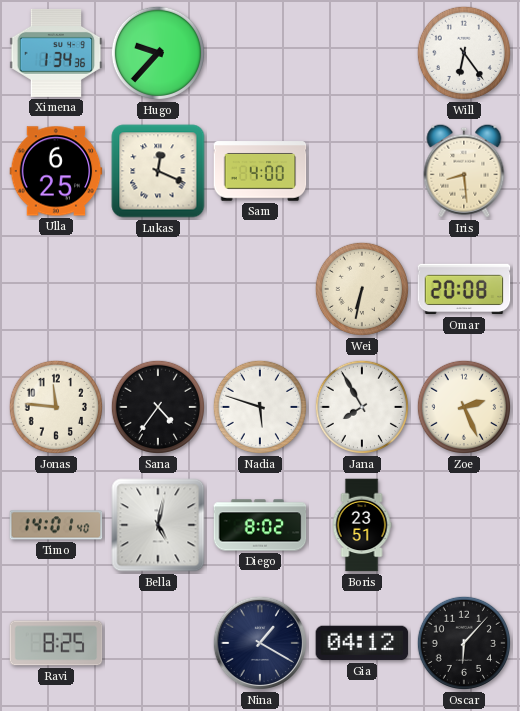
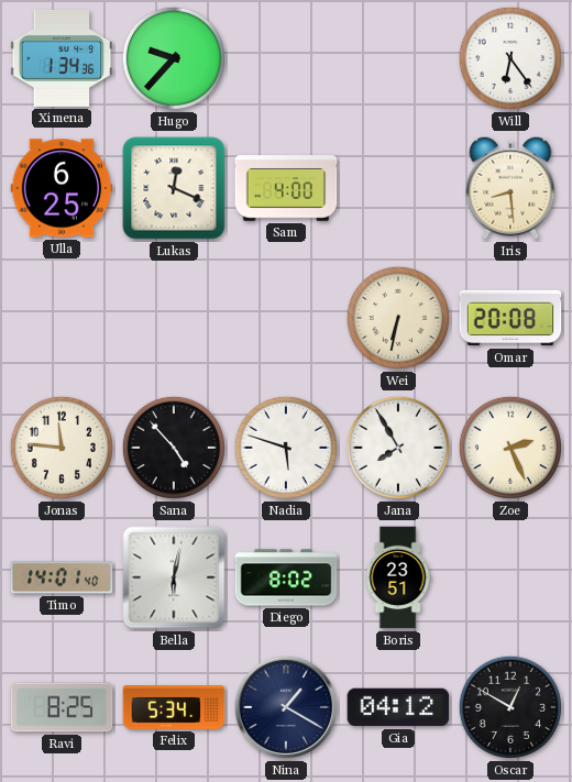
Sana: 4:36 -> 4:53
Bella: 5:02 -> 6:02
Felix: none -> 5:34
Oscar: 6:07 -> 12:50
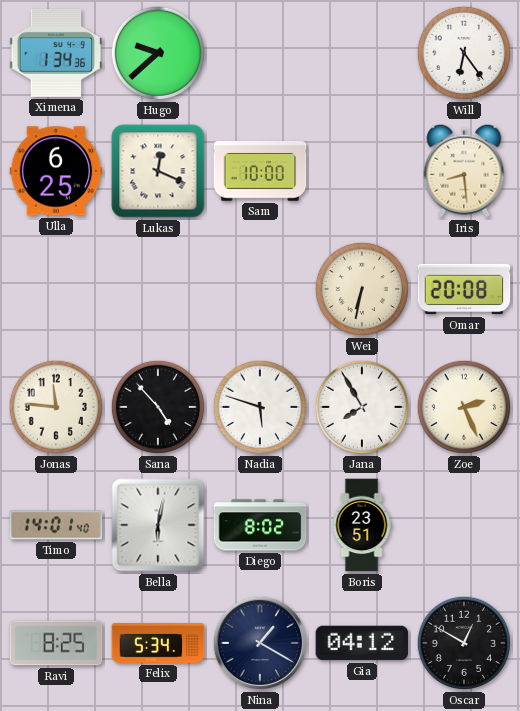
Hugo: 9:37 -> 9:38
Sam: 4:00 -> 10:00
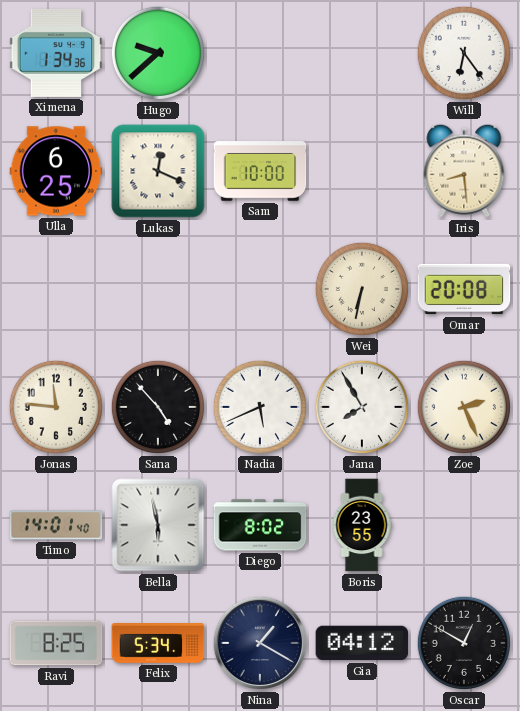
Nadia: 5:48 -> 5:41
Bella: 6:02 -> 5:58
Boris: 23:51 -> 23:55
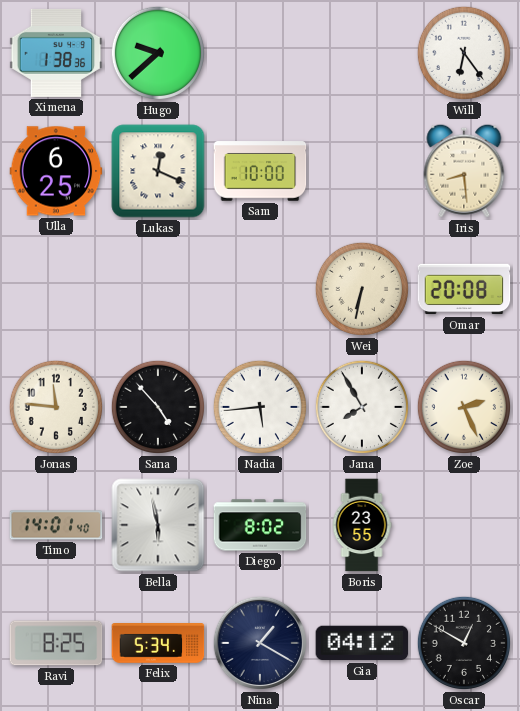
Ximena: 1:34 -> 1:38
Nadia: 5:41 -> 5:44
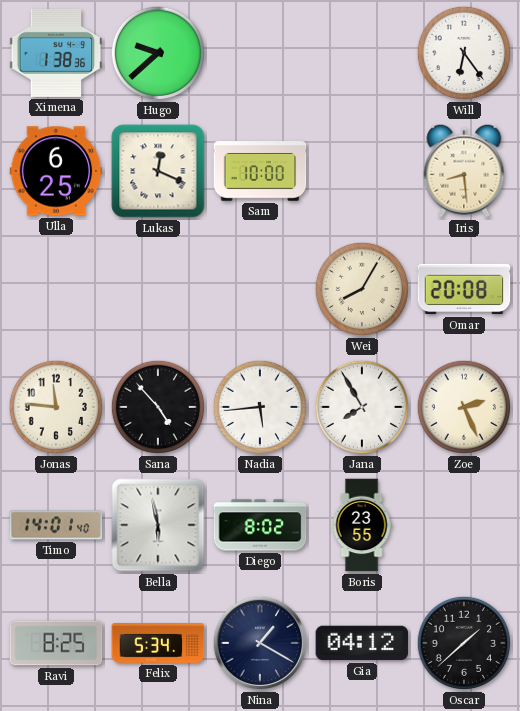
Wei: 6:32 -> 8:05
Oscar: 12:50 -> 1:38
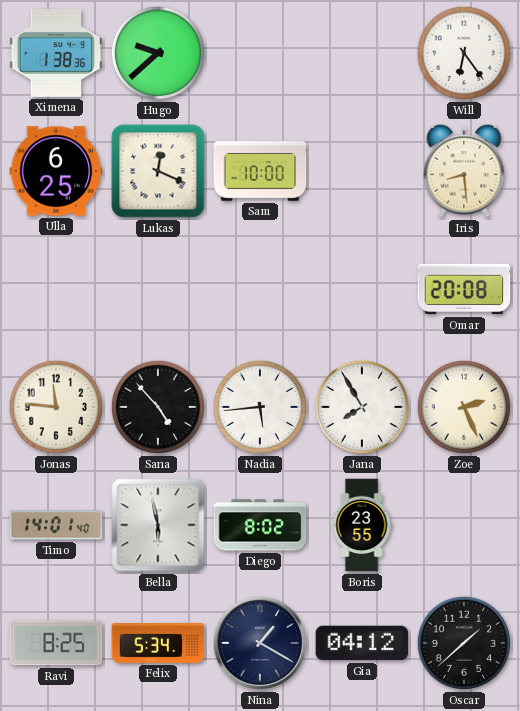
Wei: 8:05 -> none
